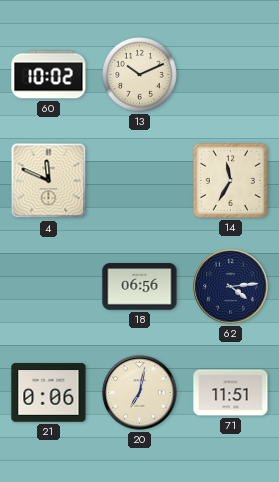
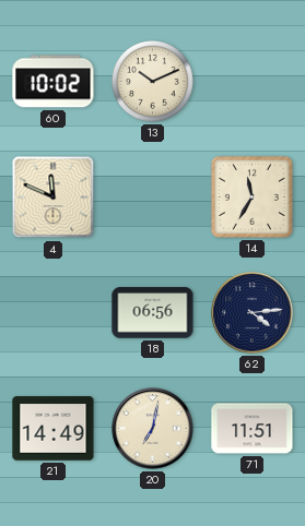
21: 0:06 -> 14:49
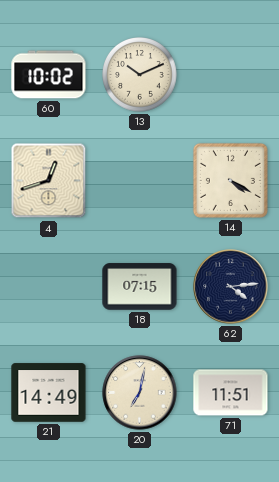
4: 11:49 -> 12:42
14: 11:35 -> 4:20
18: 06:56 -> 07:15
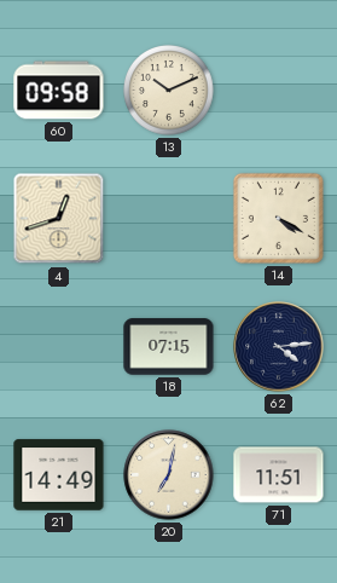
60: 10:02 -> 09:58
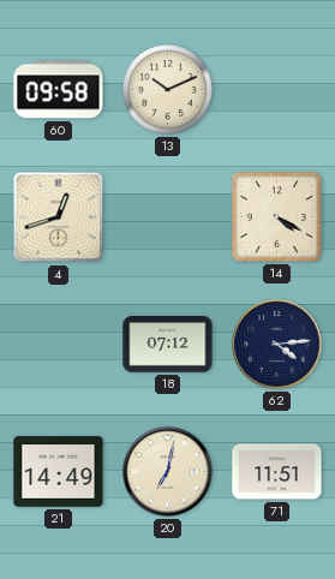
18: 07:15 -> 07:12
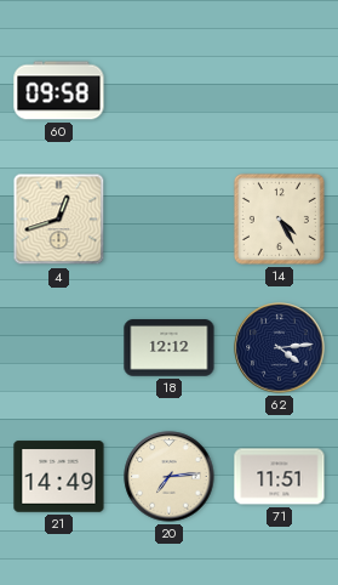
13: 10:11 -> none
14: 4:20 -> 4:25
18: 07:12 -> 12:12
20: 7:02 -> 7:14
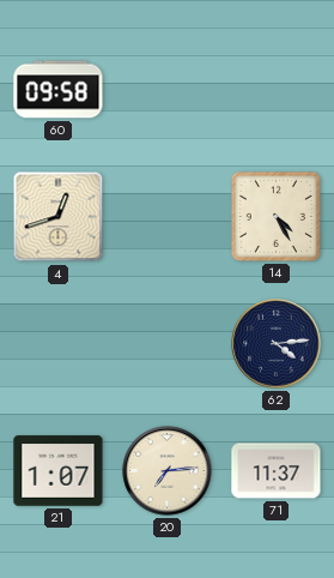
18: 12:12 -> none
21: 14:49 -> 1:07
71: 11:51 -> 11:37
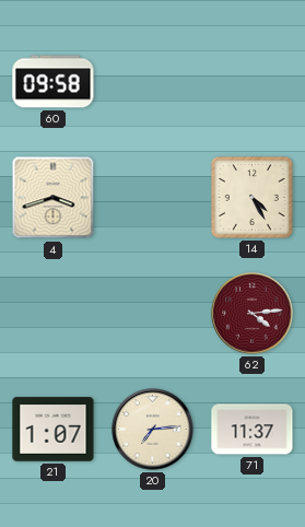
4: 12:42 -> 3:42
62 dial: navy -> burgundy
